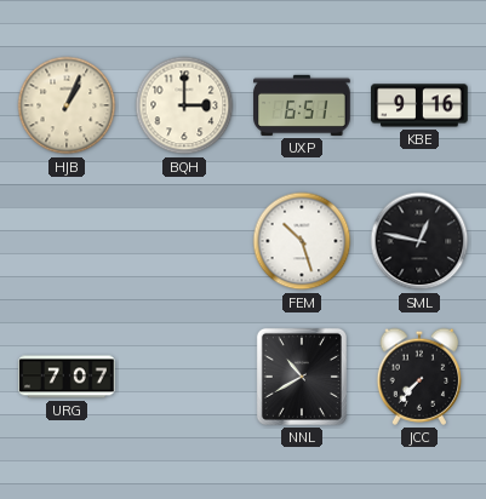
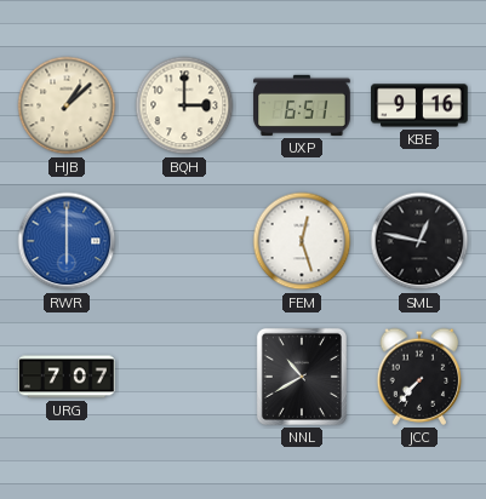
HJB: 1:04 -> 1:08
RWR: none -> 6:00
FEM: 10:27 -> 12:27
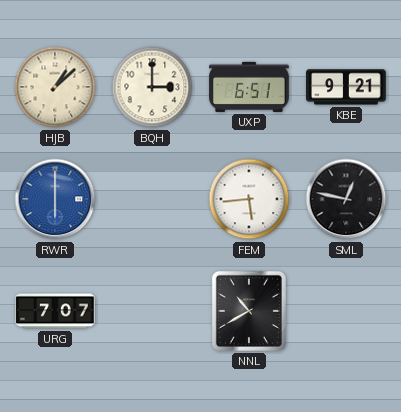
KBE: 9:16 -> 9:21
FEM: 12:27 -> 5:44
JCC: 7:37 -> none
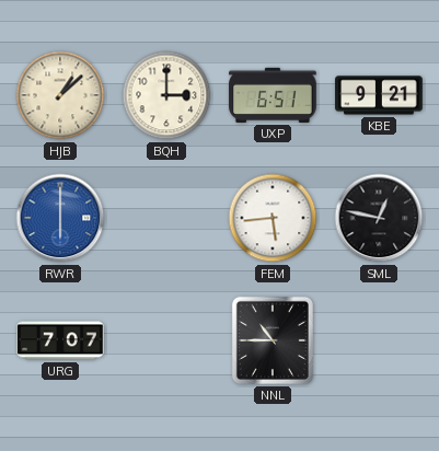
NNL: 10:40 -> 10:45
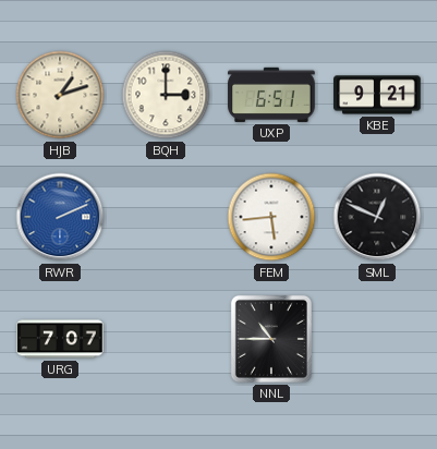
HJB: 1:08 -> 1:12
RWR: 6:00 -> 2:11
SML: 12:47 -> 12:49
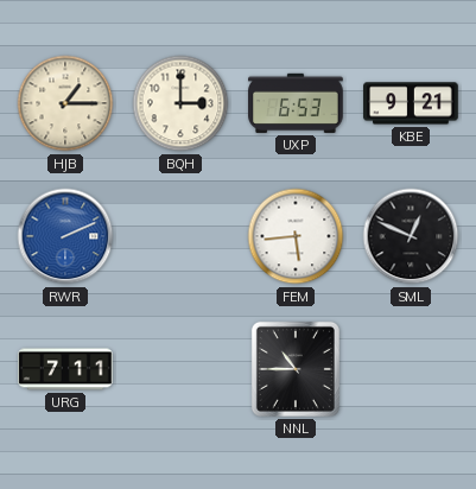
HJB: 1:12 -> 1:15
UXP: 6:51 -> 6:53
URG: 7:07 -> 7:11
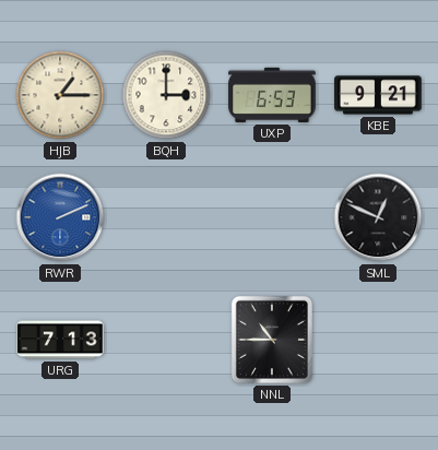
FEM: 5:44 -> none
URG: 7:11 -> 7:13
